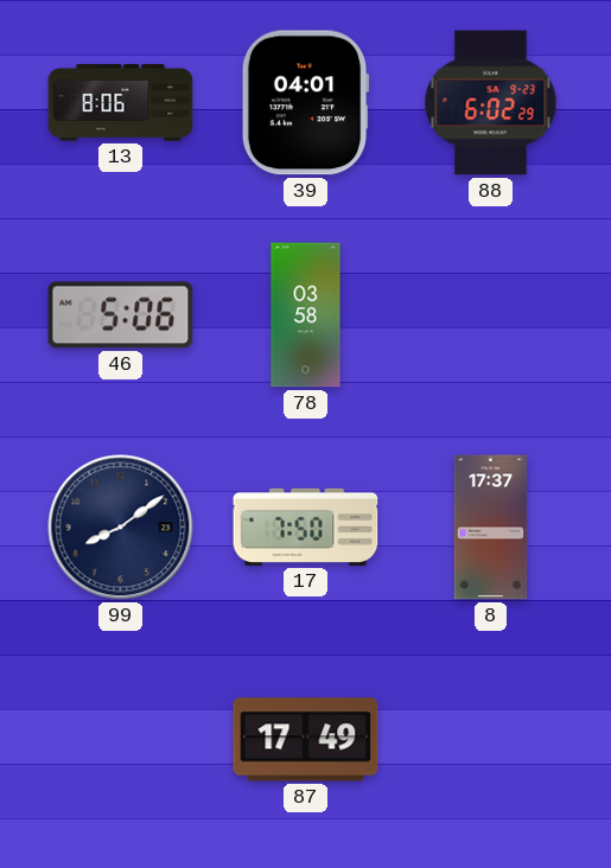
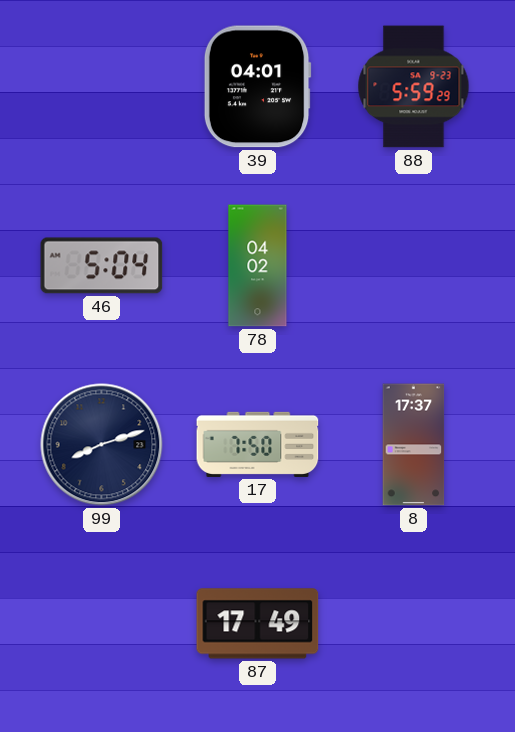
13: 8:06 -> none
88: 6:02 -> 5:59
46: 5:06 -> 5:04
78: 03:58 -> 04:02
99: 8:09 -> 8:12
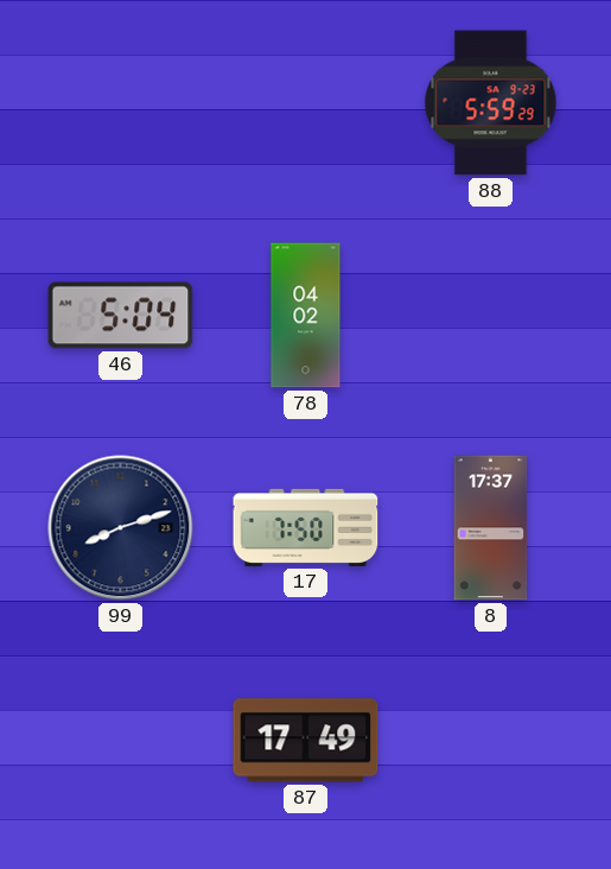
39: 04:01 -> none
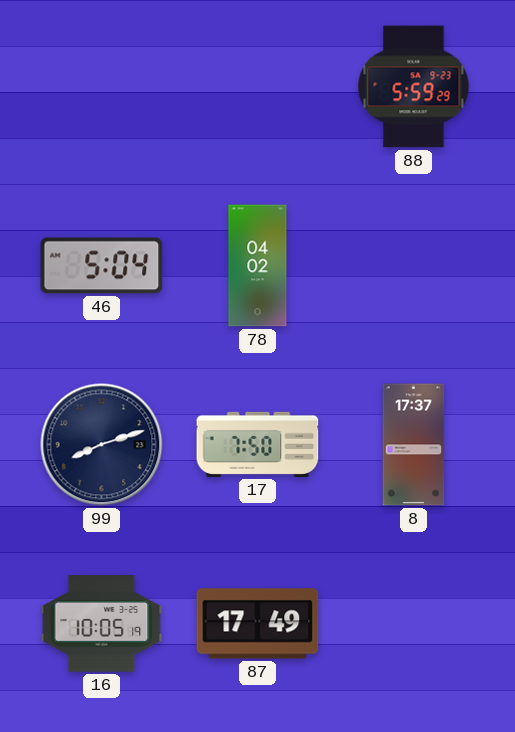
16: none -> 10:05
